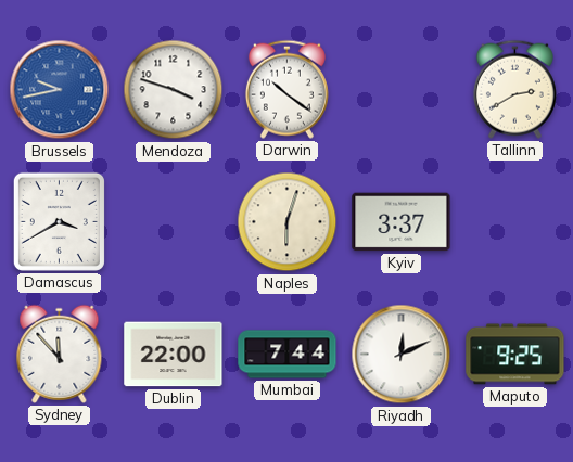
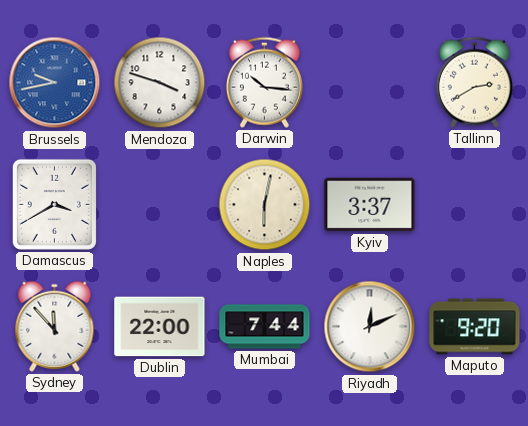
Darwin: 10:21 -> 10:16
Naples: 6:03 -> 6:02
Maputo: 9:25 -> 9:20
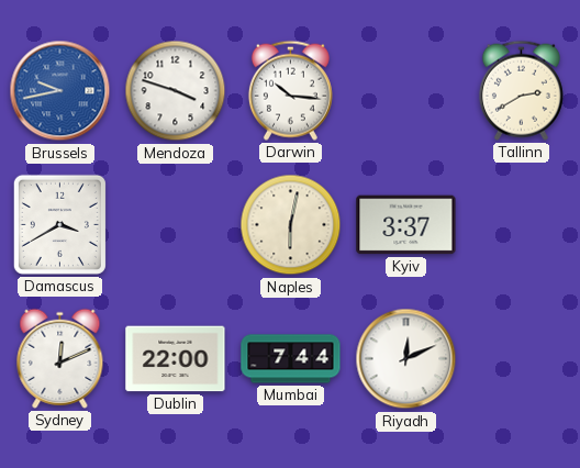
Sydney: 11:53 -> 12:11
Maputo: 9:20 -> none
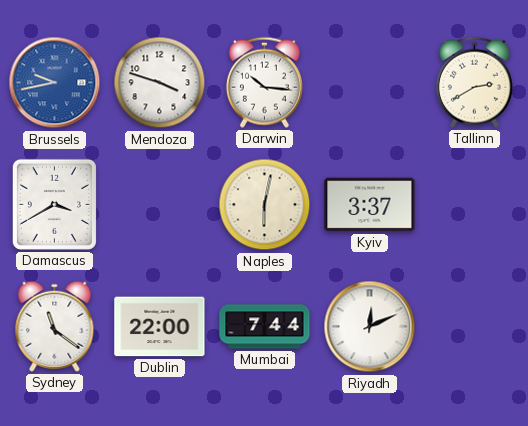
Sydney: 12:11 -> 11:21
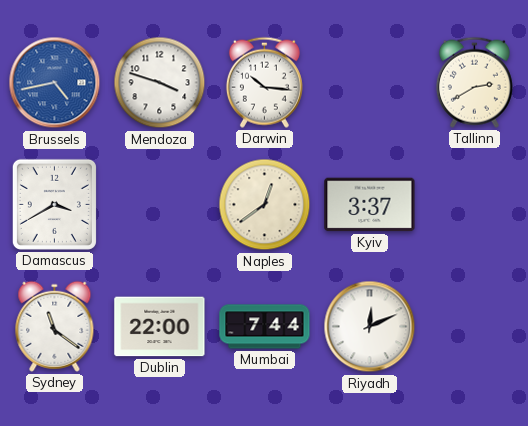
Brussels: 9:43 -> 4:43
Naples: 6:02 -> 12:39
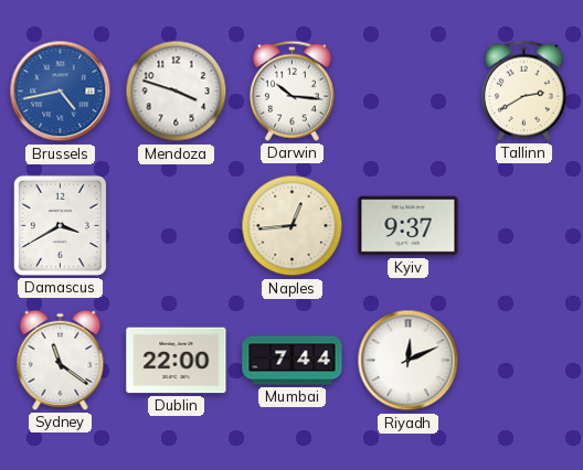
Naples: 12:39 -> 12:44
Kyiv: 3:37 -> 9:37
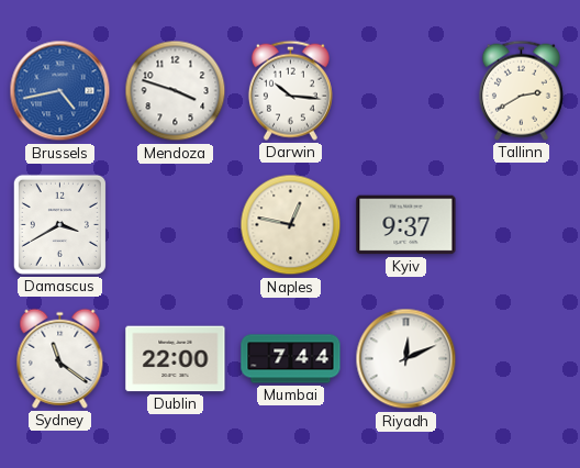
Naples: 12:44 -> 12:47
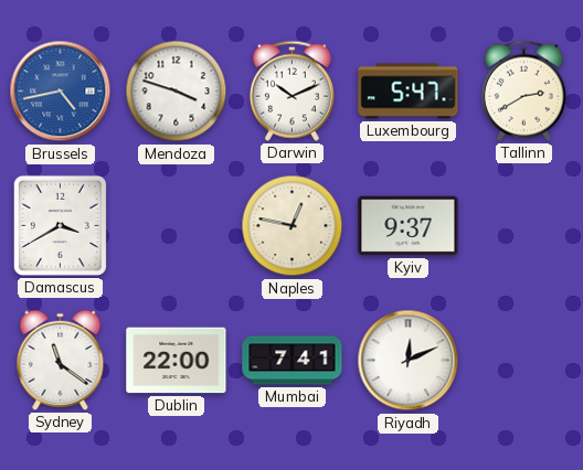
Darwin: 10:16 -> 10:11
Luxembourg: none -> 5:47
Mumbai: 7:44 -> 7:41
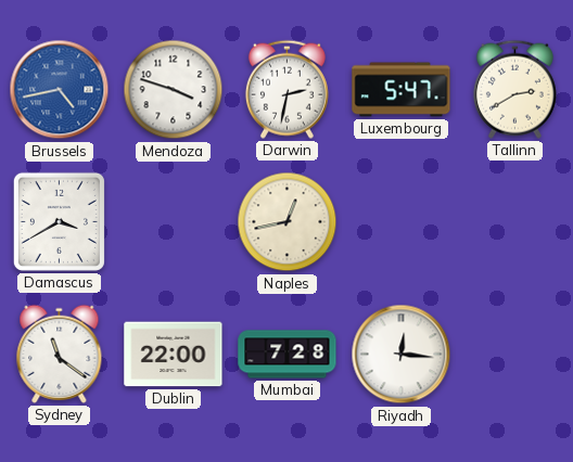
Darwin: 10:11 -> 2:32
Naples: 12:47 -> 12:43
Kyiv: 9:37 -> none
Mumbai: 7:41 -> 7:28
Riyadh: 12:11 -> 12:16
